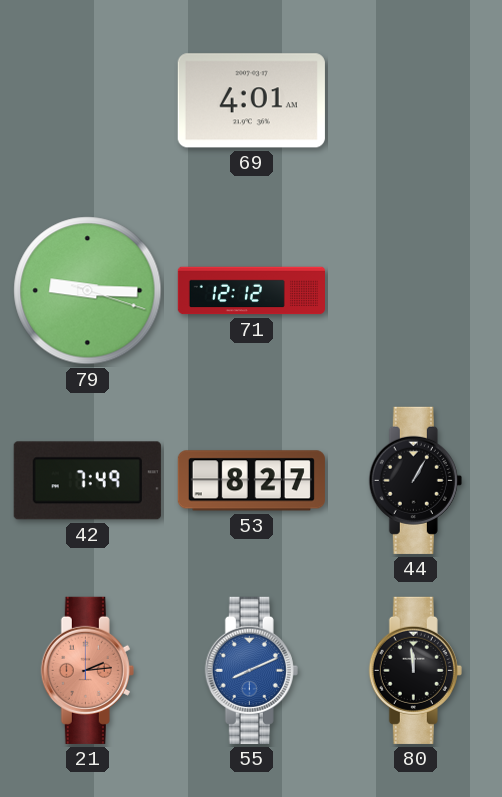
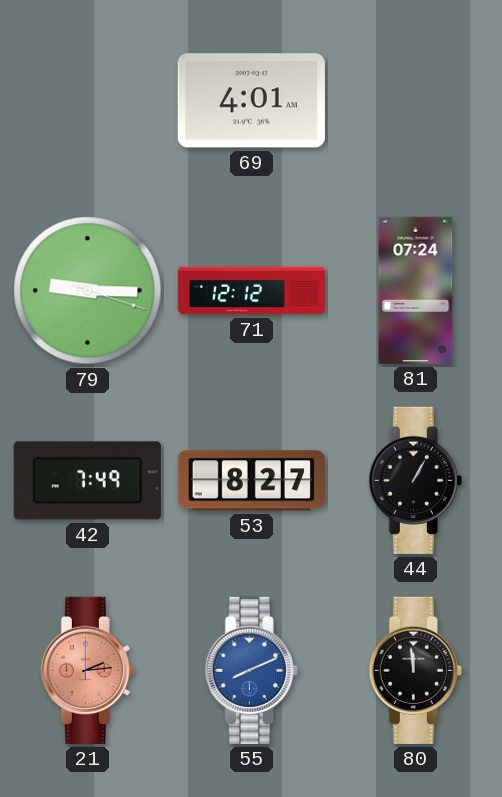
81: none -> 07:24
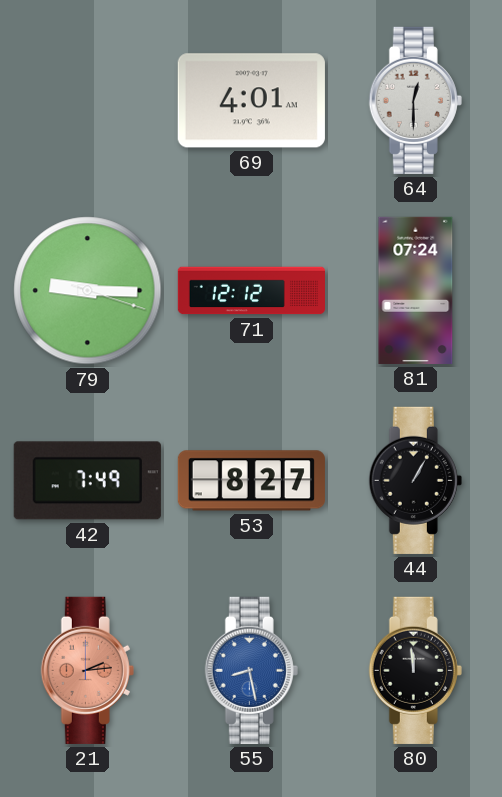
64: none -> 12:30
55: 8:11 -> 8:28
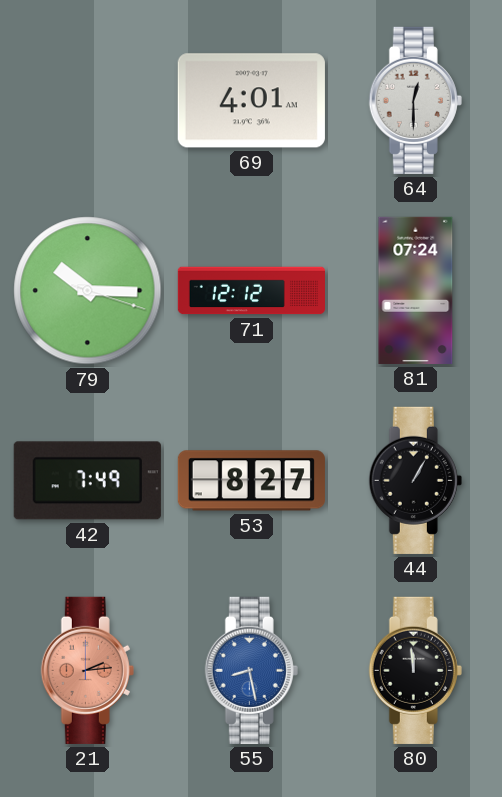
79: 9:15 -> 10:15
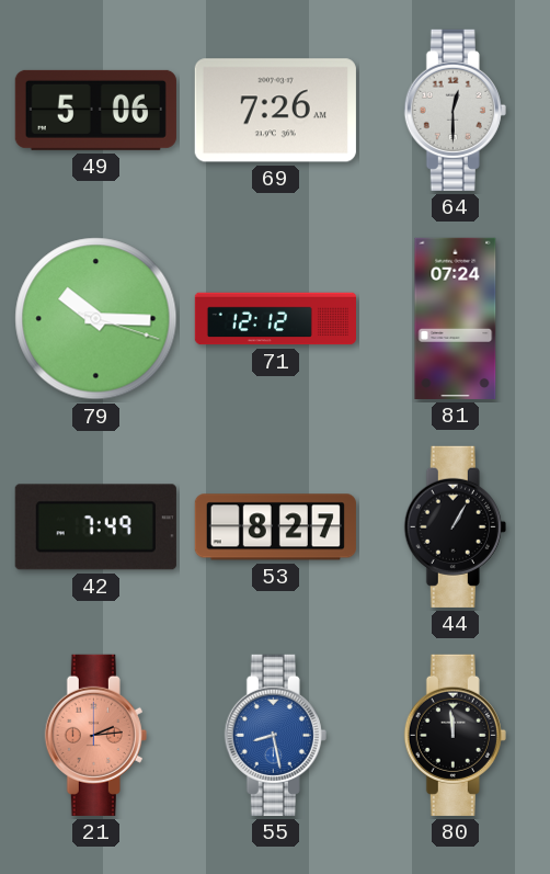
49: none -> 5:06
69: 4:01 -> 7:26
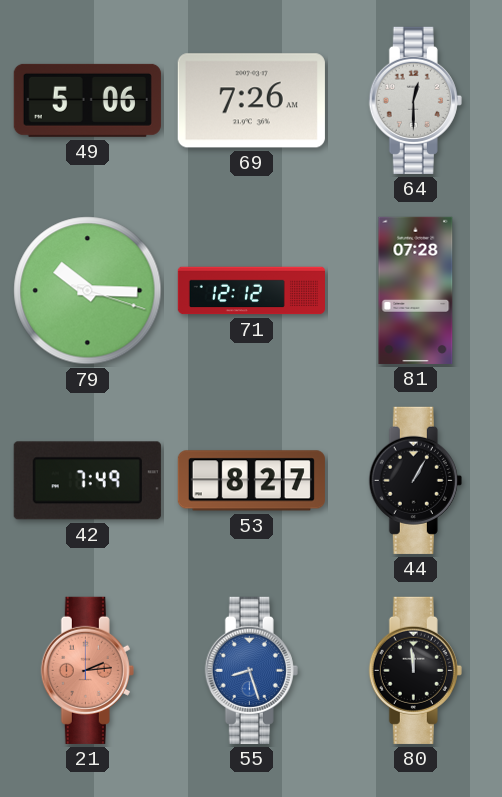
81: 07:24 -> 07:28
55: 8:28 -> 8:27
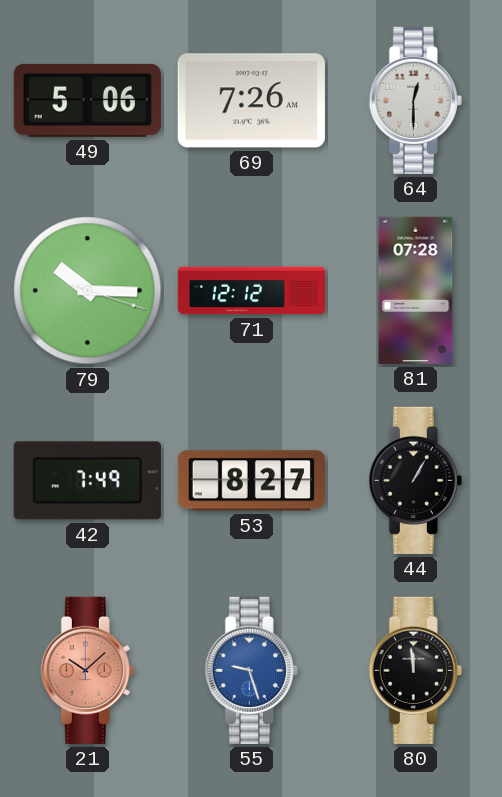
21: 2:14 -> 10:08
55: 8:27 -> 9:27
